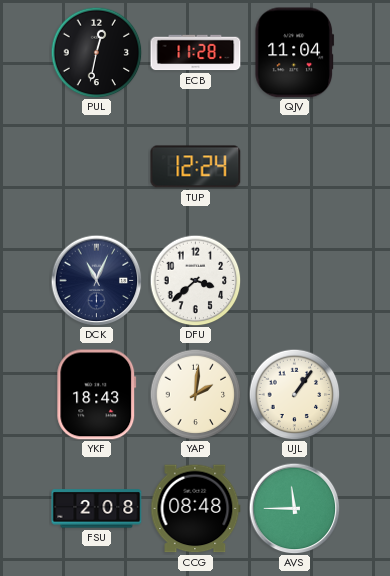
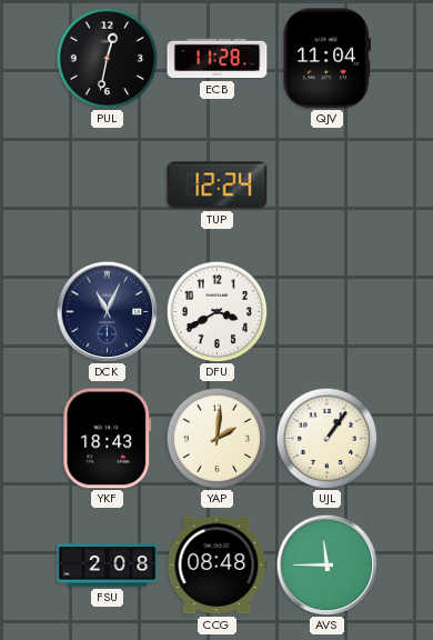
DFU: 3:38 -> 3:40
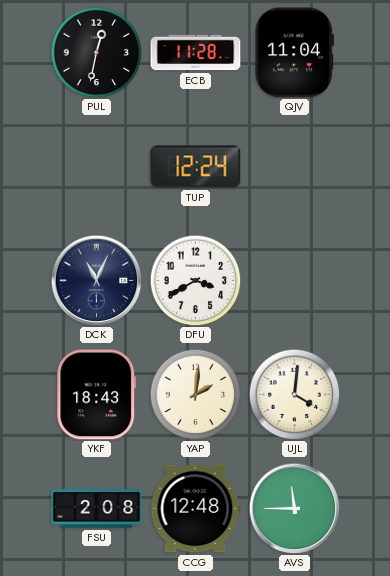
UJL: 1:06 -> 4:01
CCG: 08:48 -> 12:48
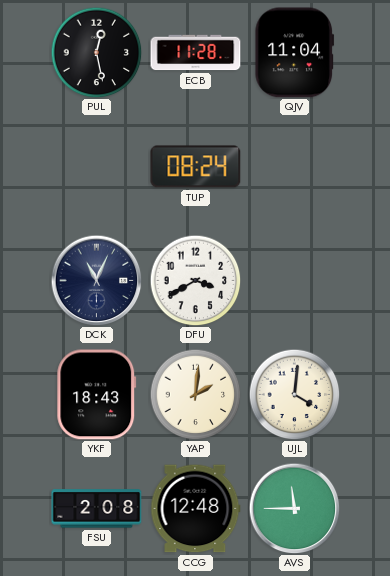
PUL: 12:32 -> 12:28
TUP: 12:24 -> 08:24
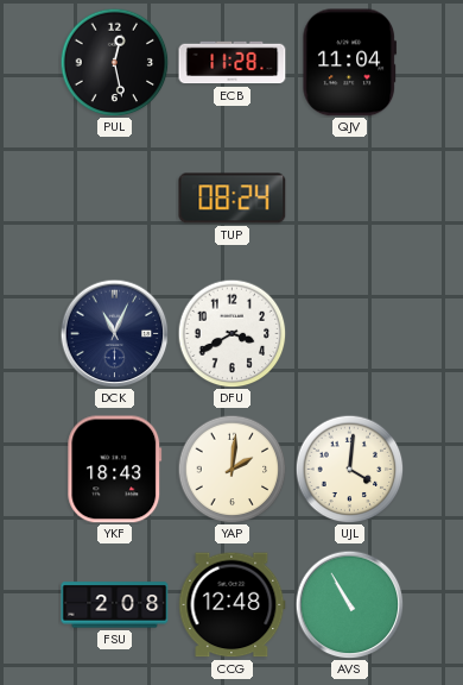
AVS: 11:45 -> 10:55
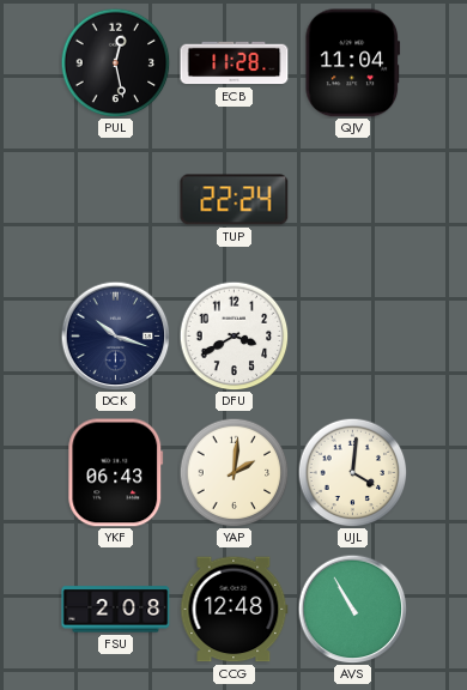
TUP: 08:24 -> 22:24
DCK: 11:04 -> 10:18
YKF: 18:43 -> 06:43
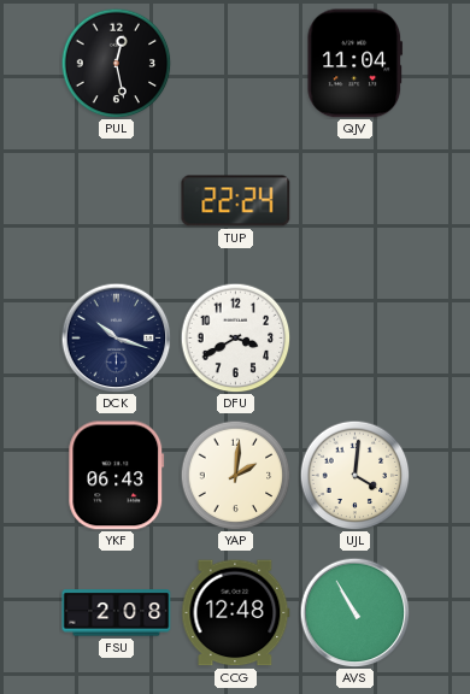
ECB: 11:28 -> none
